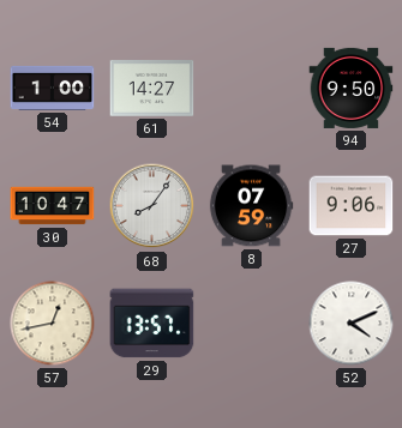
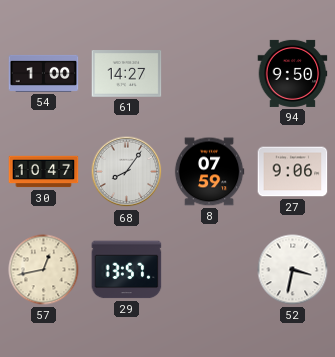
52: 4:11 -> 3:32
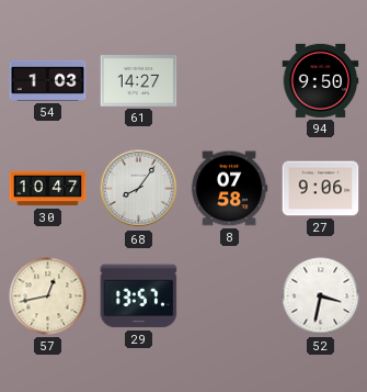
54: 1:00 -> 1:03
8: 07:59 -> 07:58
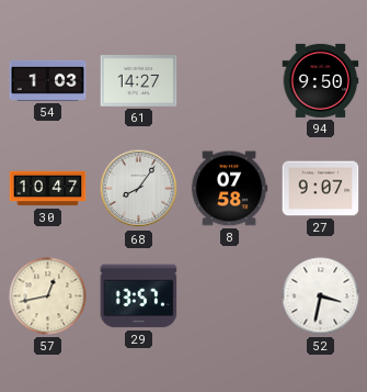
27: 9:06 -> 9:07
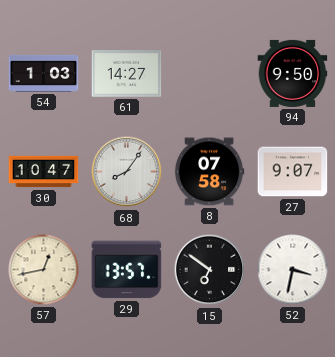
15: none -> 6:51
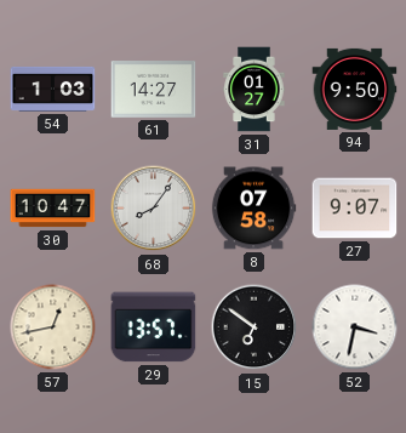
31: none -> 01:27
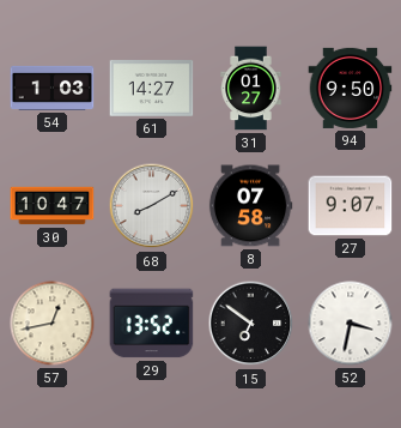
68: 8:06 -> 8:10
29: 13:57 -> 13:52
